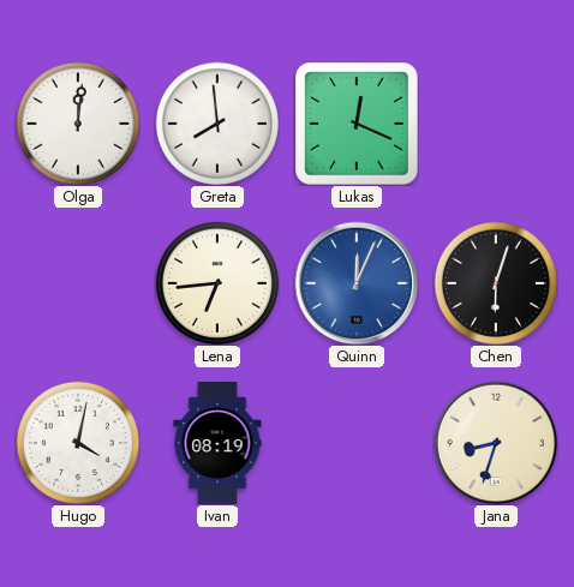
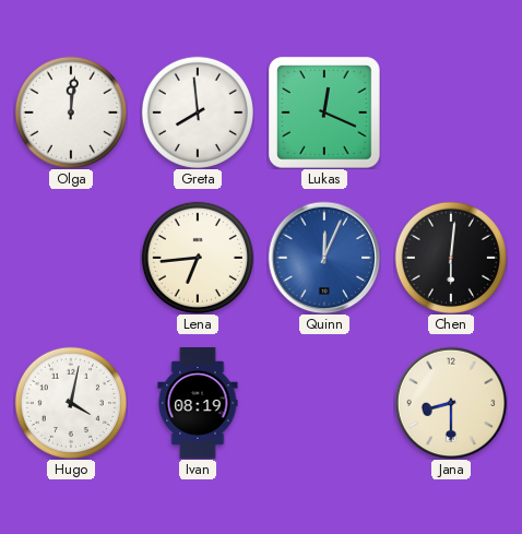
Chen: 6:03 -> 6:01
Jana: 8:33 -> 8:30
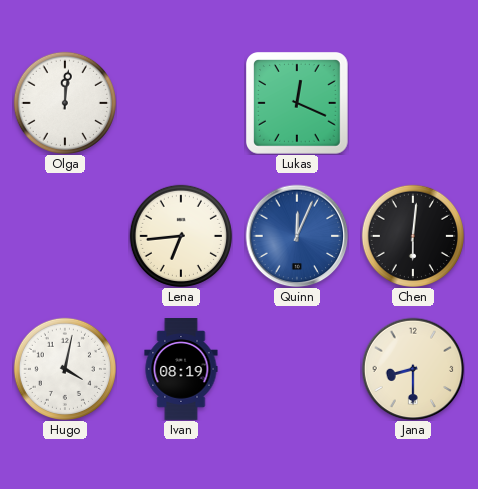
Greta: 7:59 -> none
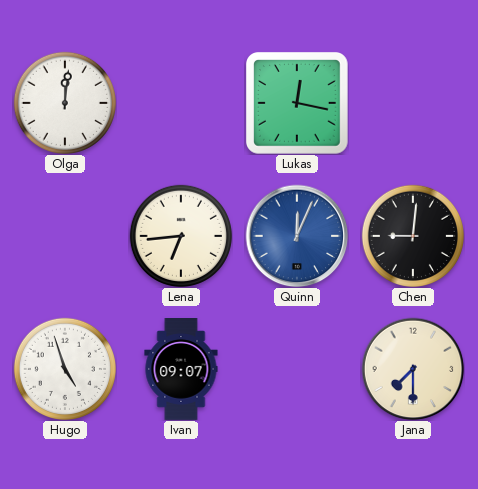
Lukas: 12:19 -> 12:17
Chen: 6:01 -> 9:01
Hugo: 4:02 -> 4:57
Ivan: 08:19 -> 09:07
Jana: 8:30 -> 7:30
